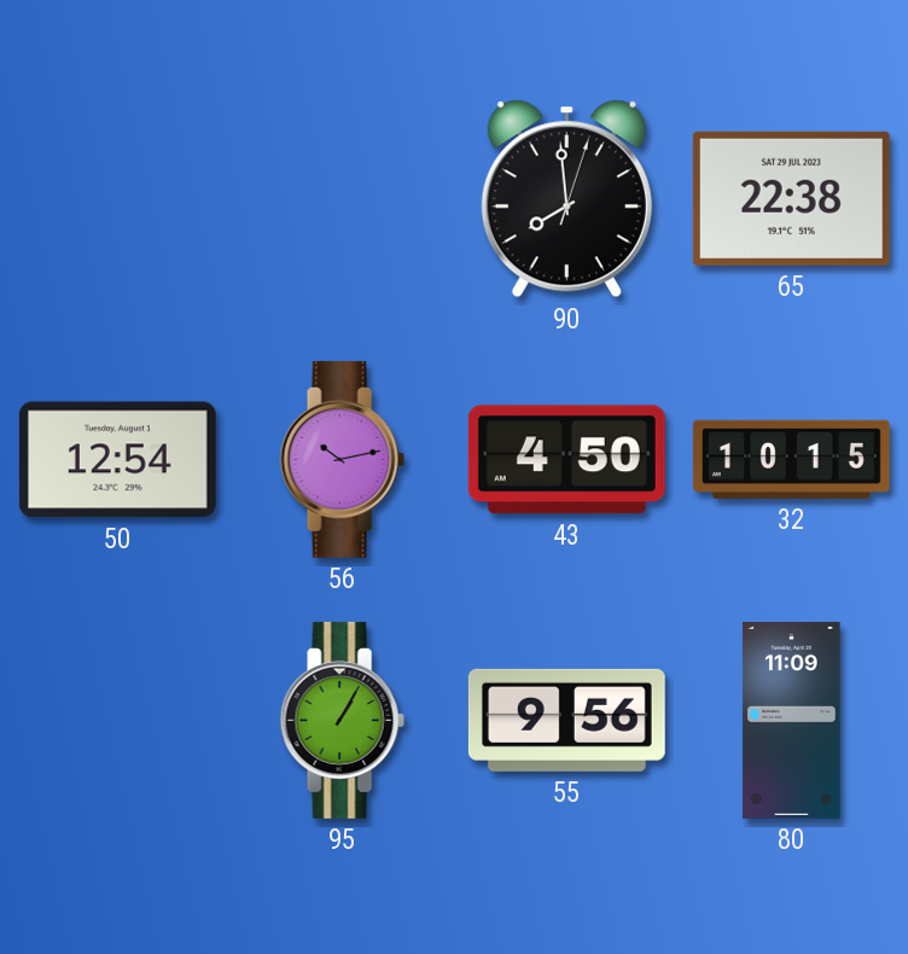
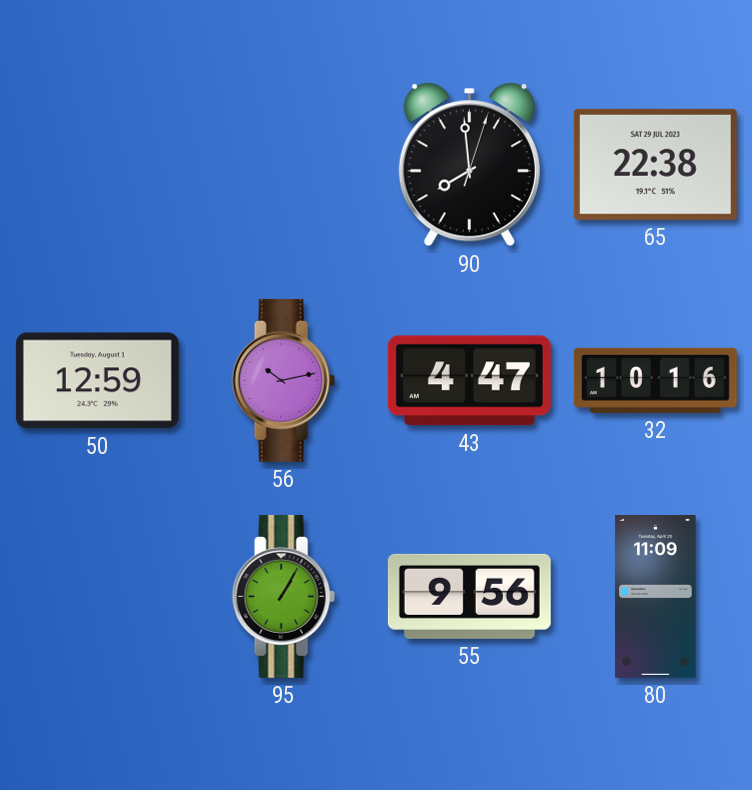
50: 12:54 -> 12:59
43: 4:50 -> 4:47
32: 10:15 -> 10:16
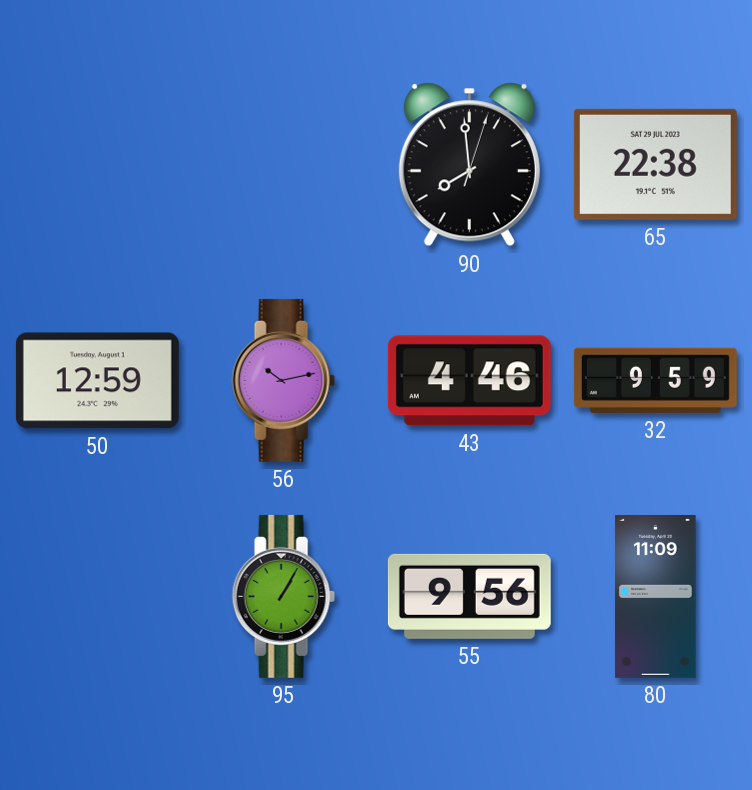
43: 4:47 -> 4:46
32: 10:16 -> 9:59
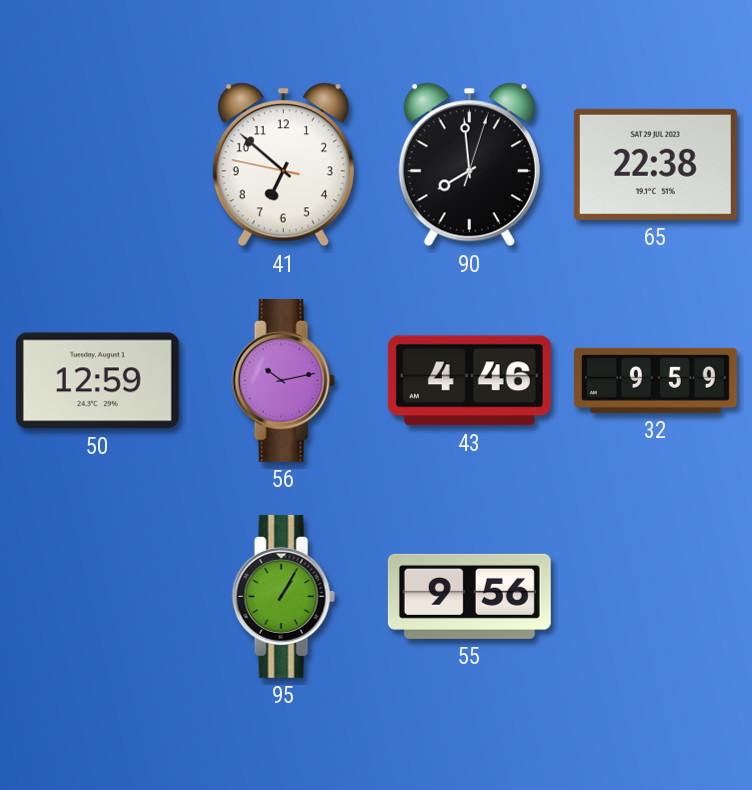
41: none -> 6:51
80: 11:09 -> none
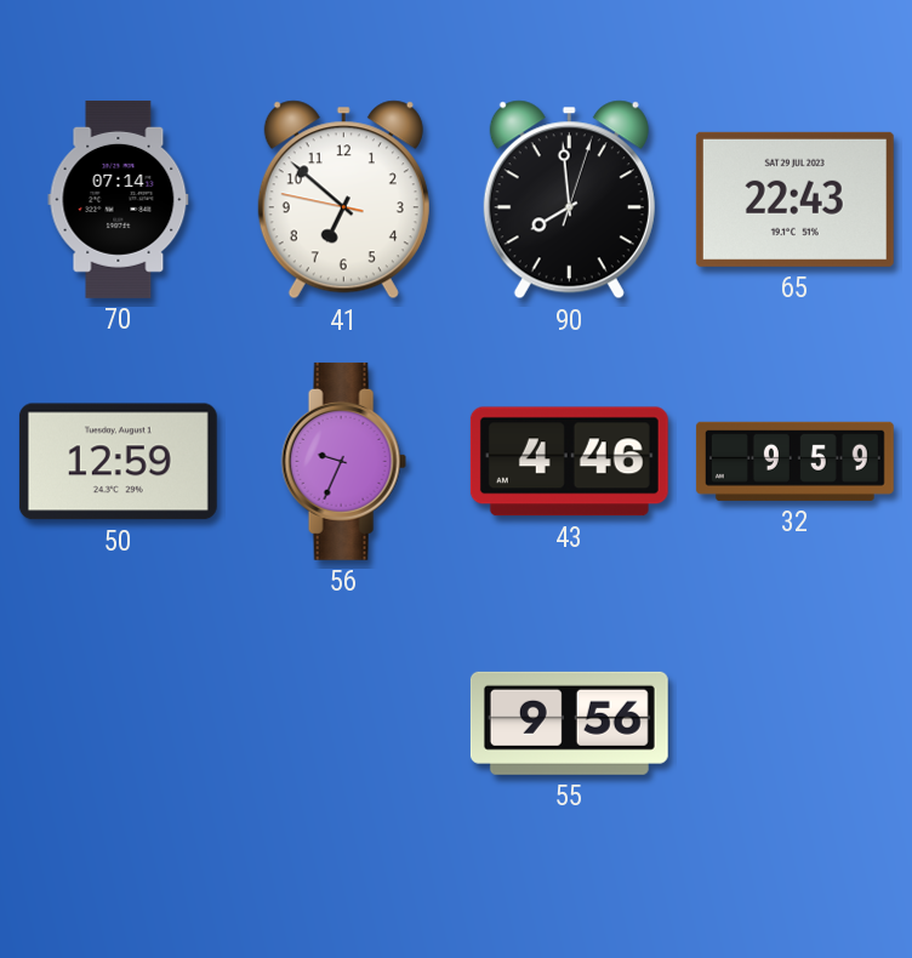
70: none -> 07:14
65: 22:38 -> 22:43
56: 10:13 -> 9:34
95: 1:05 -> none
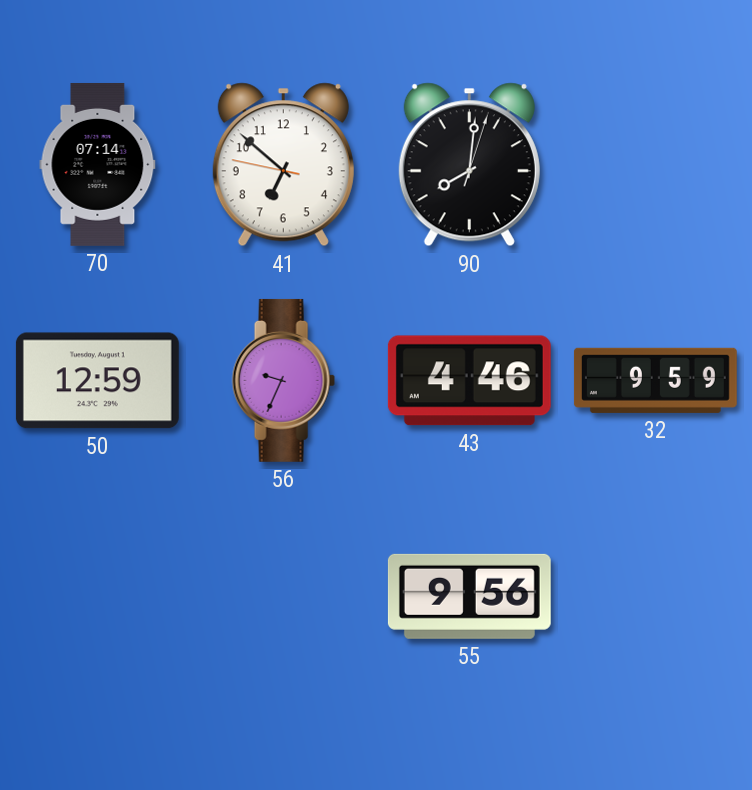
90: 7:59 -> 8:01
65: 22:43 -> none
